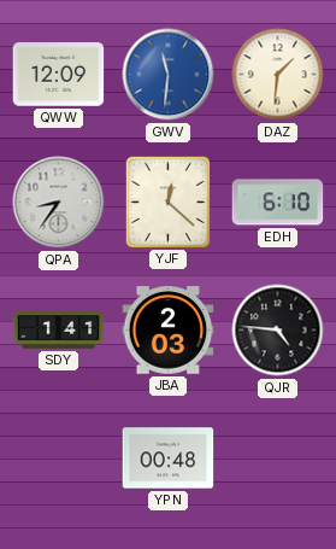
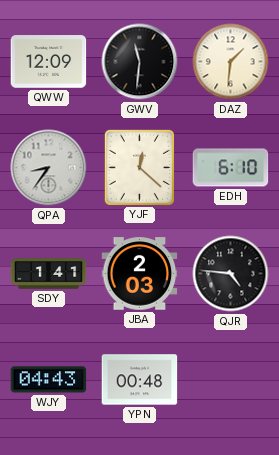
GWV dial: blue -> black
WJY: none -> 04:43
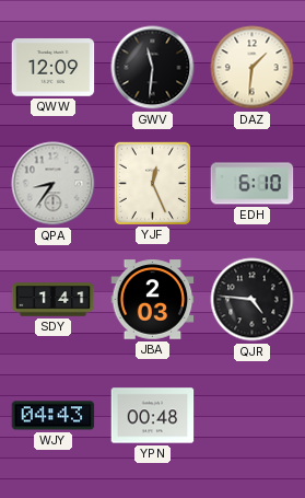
YJF: 12:22 -> 12:26
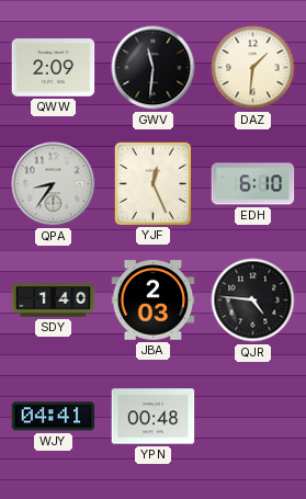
QWW: 12:09 -> 2:09
SDY: 1:41 -> 1:40
WJY: 04:43 -> 04:41
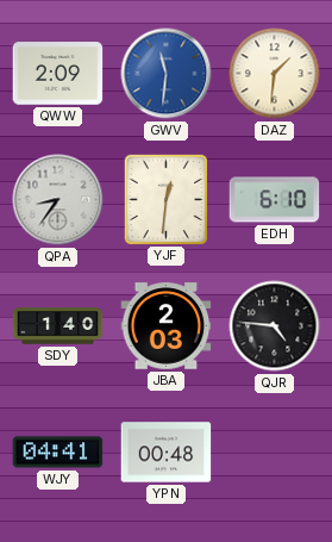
GWV dial: black -> blue
YJF: 12:26 -> 12:31
